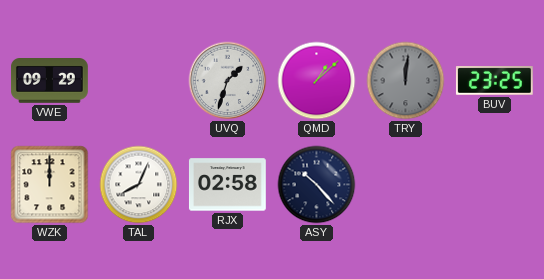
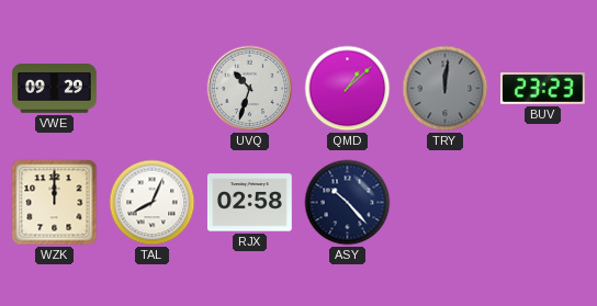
UVQ: 1:33 -> 10:33
BUV: 23:25 -> 23:23
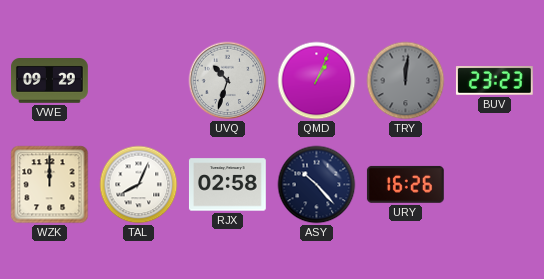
QMD: 1:08 -> 1:04
URY: none -> 16:26
